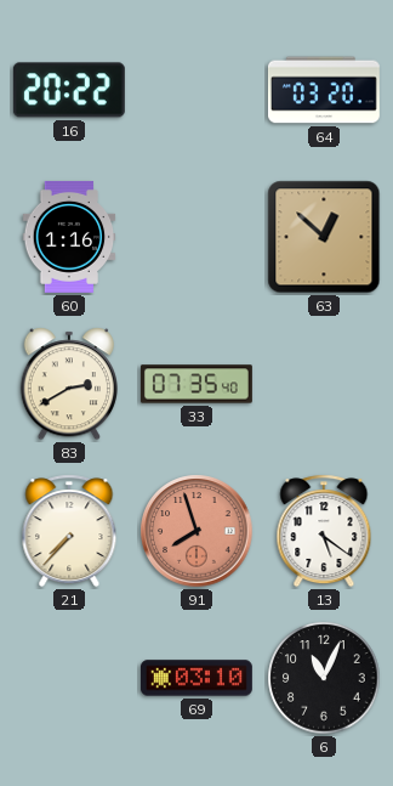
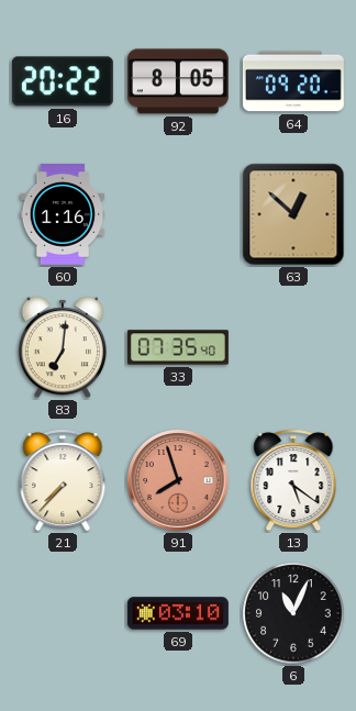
92: none -> 8:05
64: 03:20 -> 09:20
83: 2:40 -> 7:01
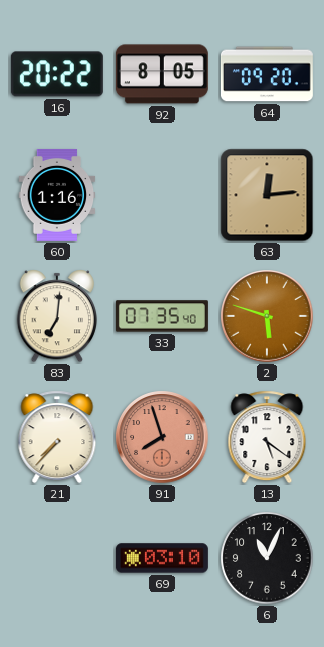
63: 12:52 -> 12:14
2: none -> 5:48
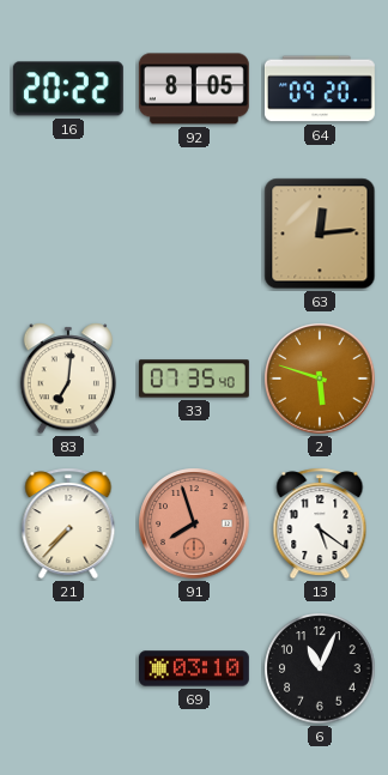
60: 1:16 -> none
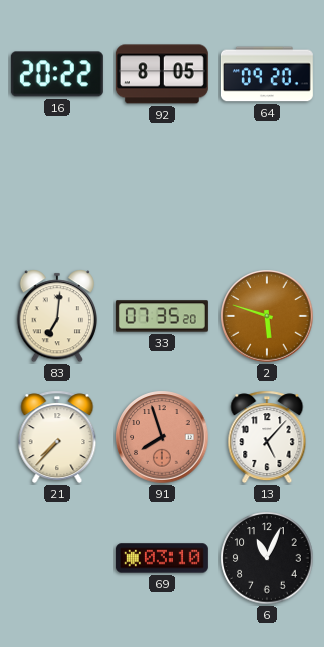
63: 12:14 -> none
33: 07:35:40 -> 07:35:20
13: 5:21 -> 5:07
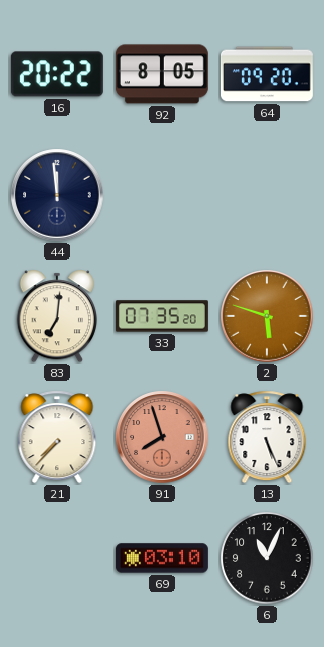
44: none -> 11:59
13: 5:07 -> 5:26
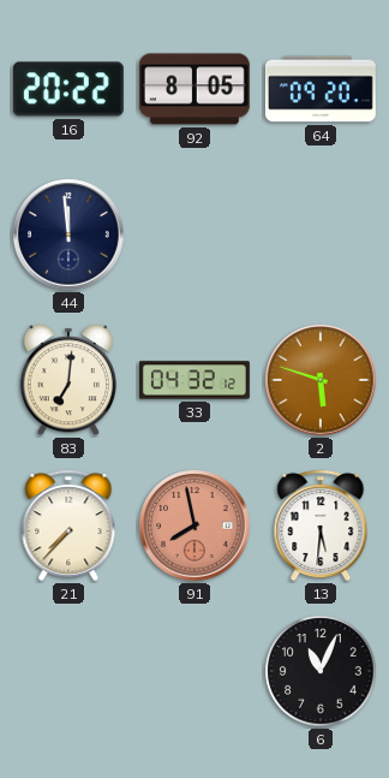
33: 07:35 -> 04:32
91: 7:57 -> 7:58
13: 5:26 -> 5:31
69: 03:10 -> none
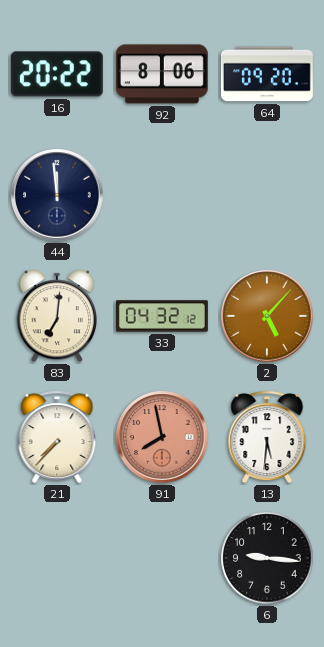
92: 8:05 -> 8:06
2: 5:48 -> 5:07
6: 11:04 -> 9:16
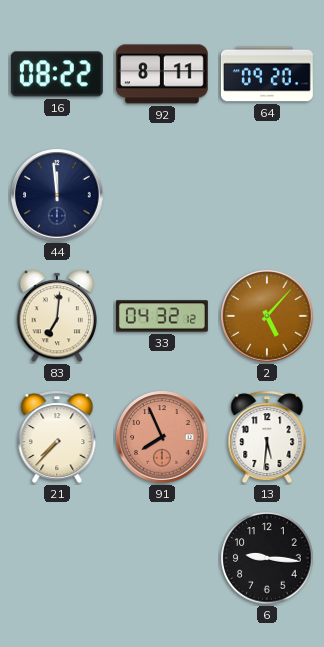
16: 20:22 -> 08:22
92: 8:06 -> 8:11
91: 7:58 -> 7:56
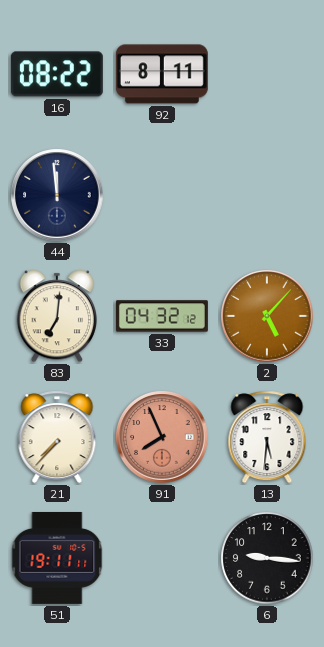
64: 09:20 -> none
51: none -> 19:11
